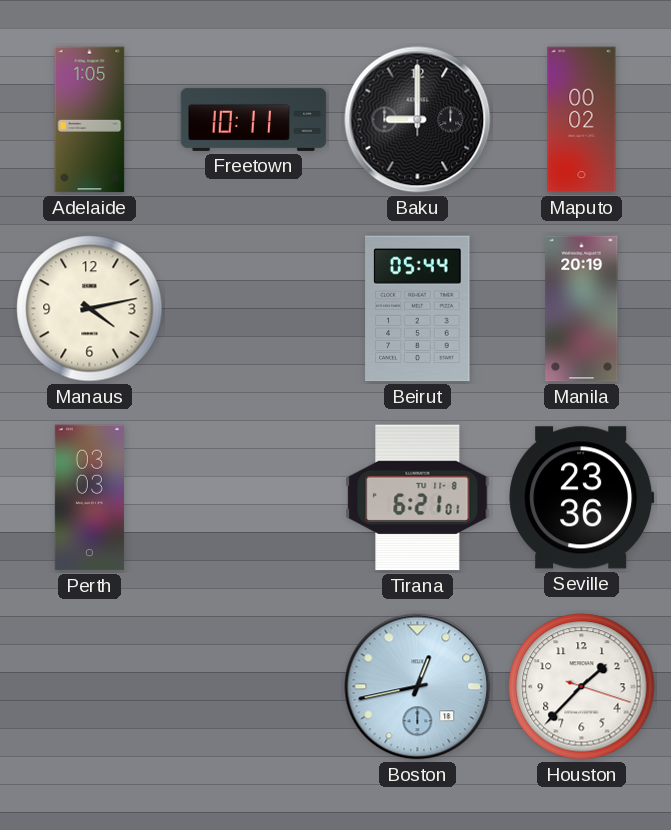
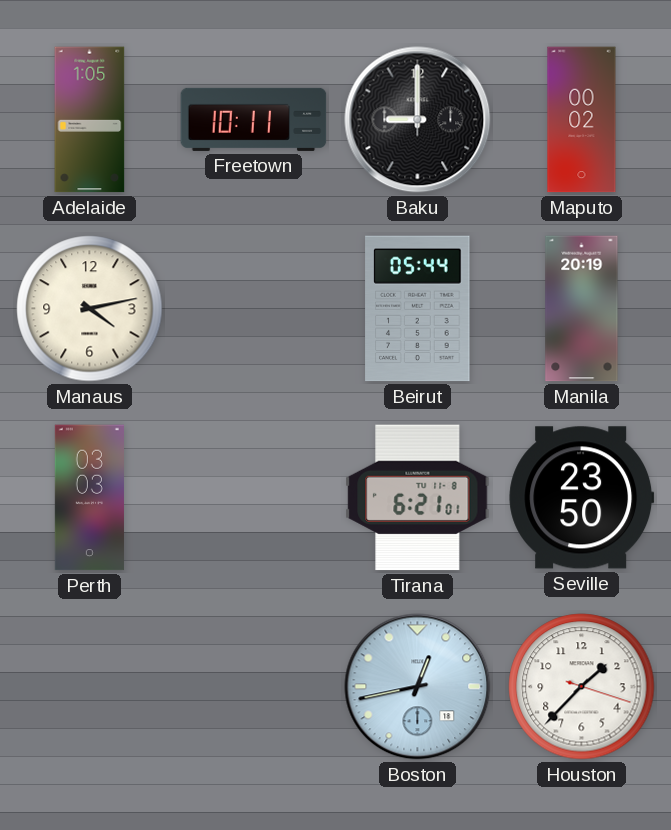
Seville: 23:36 -> 23:50
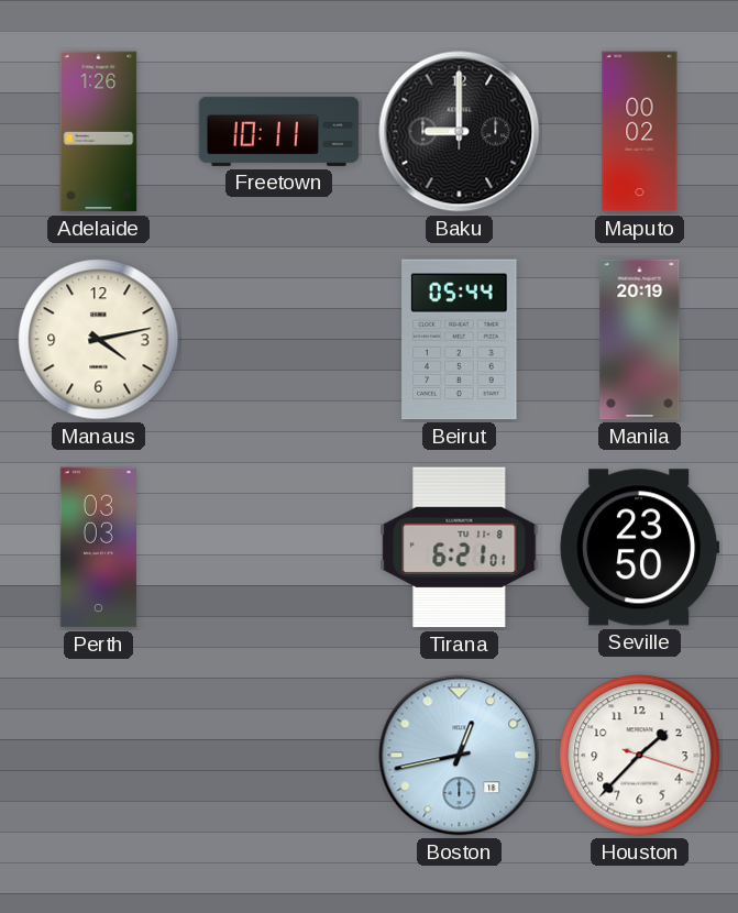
Adelaide: 1:05 -> 1:26
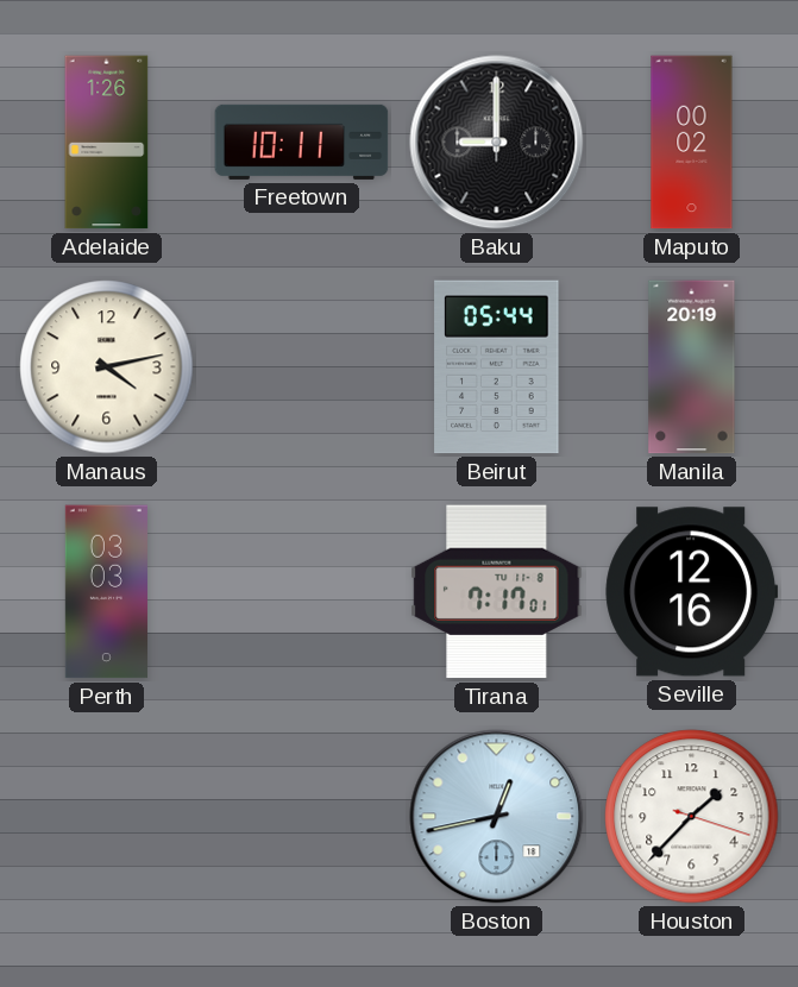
Tirana: 6:21 -> 7:17
Seville: 23:50 -> 12:16
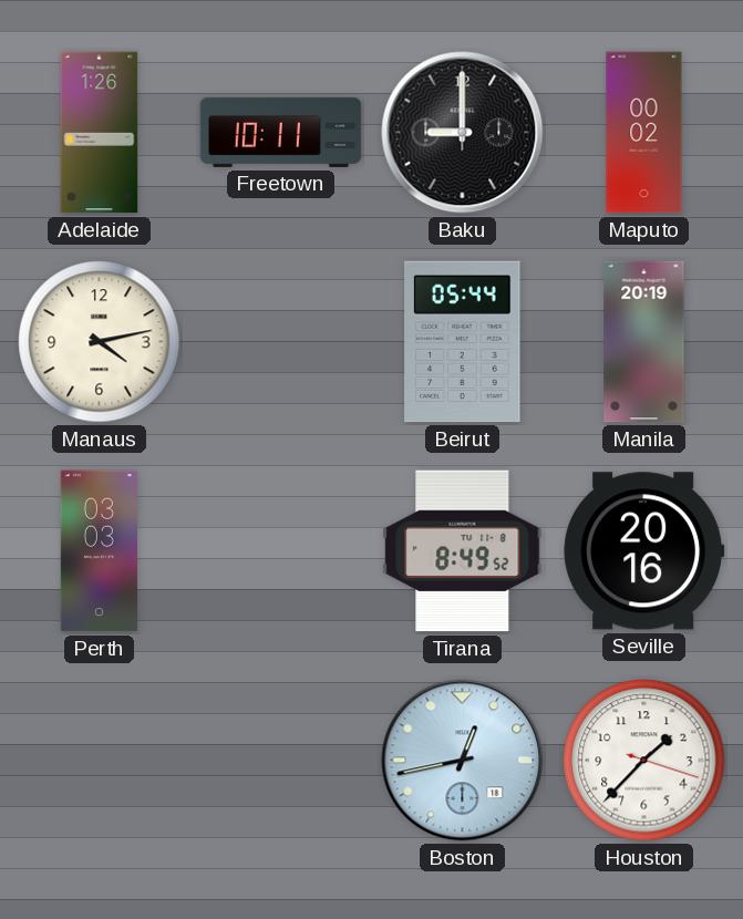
Tirana: 7:17 -> 8:49
Seville: 12:16 -> 20:16
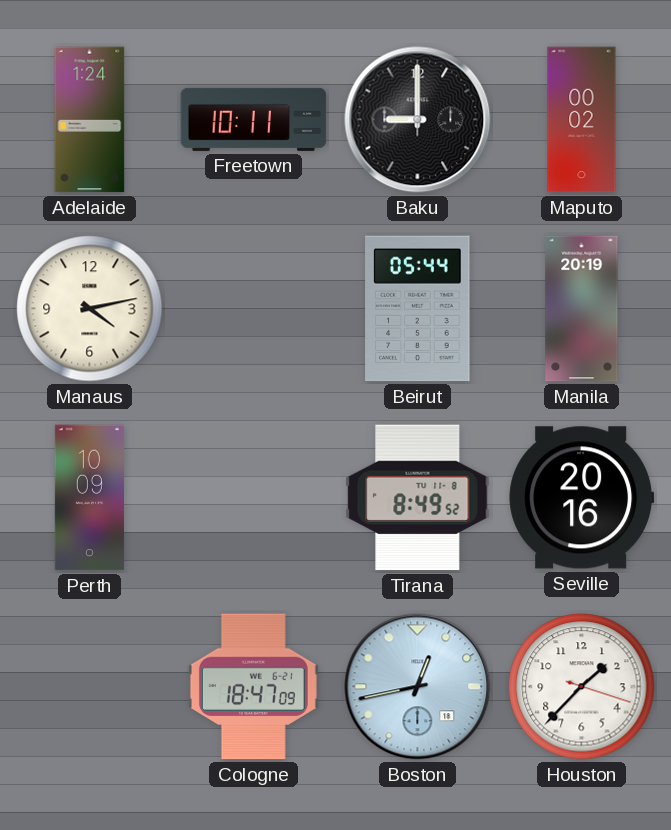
Adelaide: 1:26 -> 1:24
Perth: 03:03 -> 10:09
Cologne: none -> 18:47
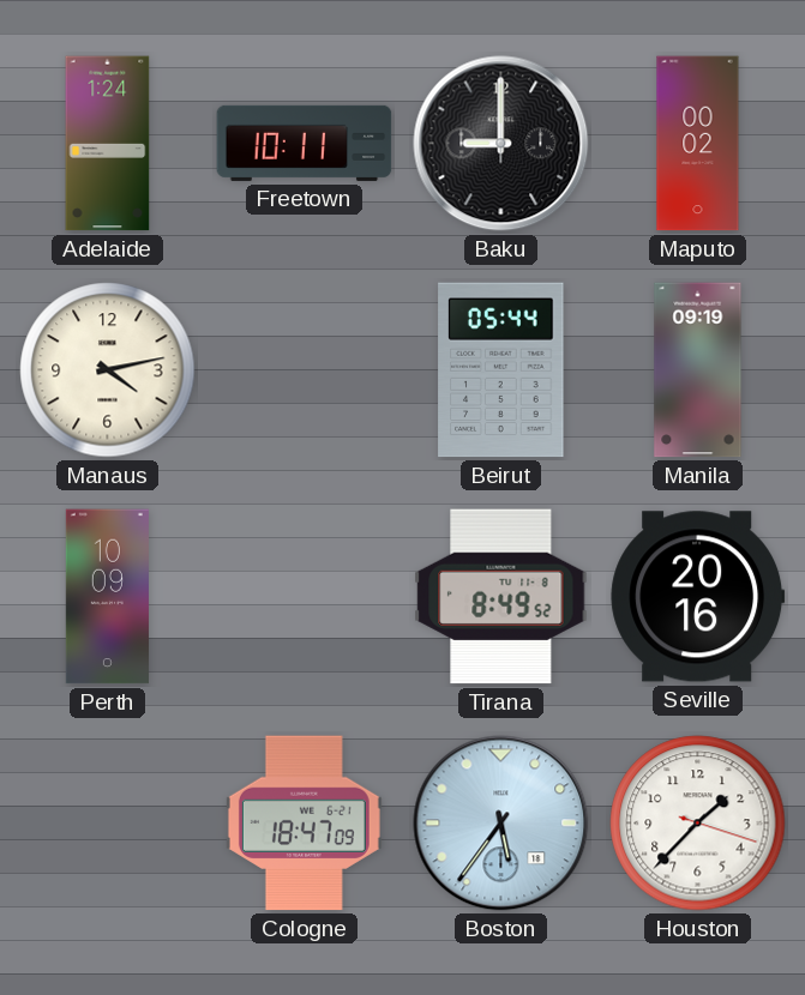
Manila: 20:19 -> 09:19
Boston: 12:43 -> 5:36
